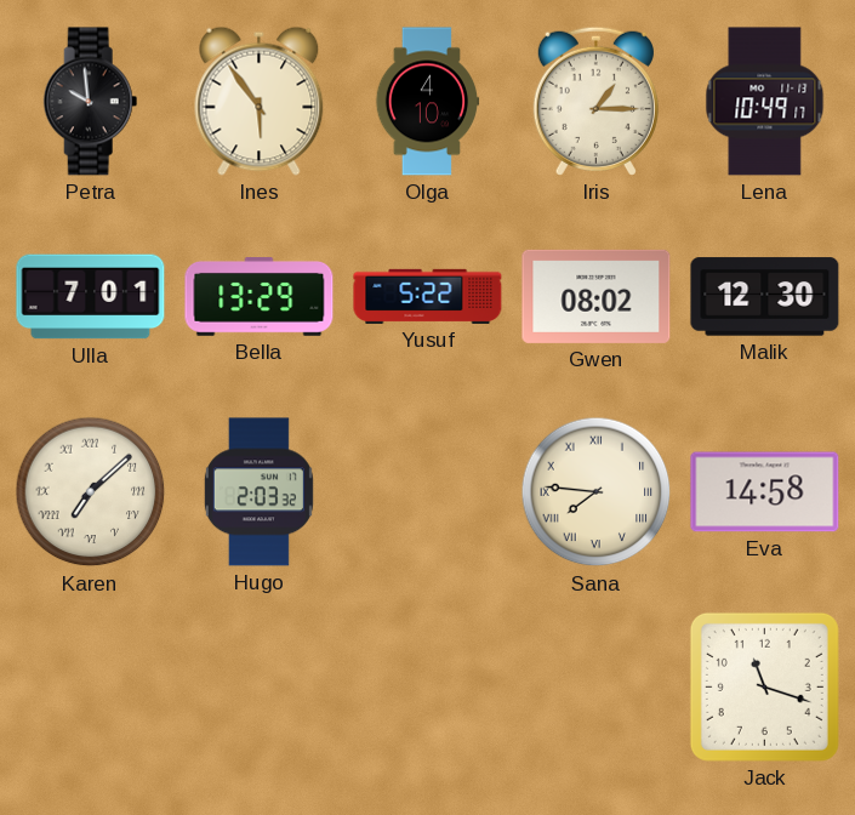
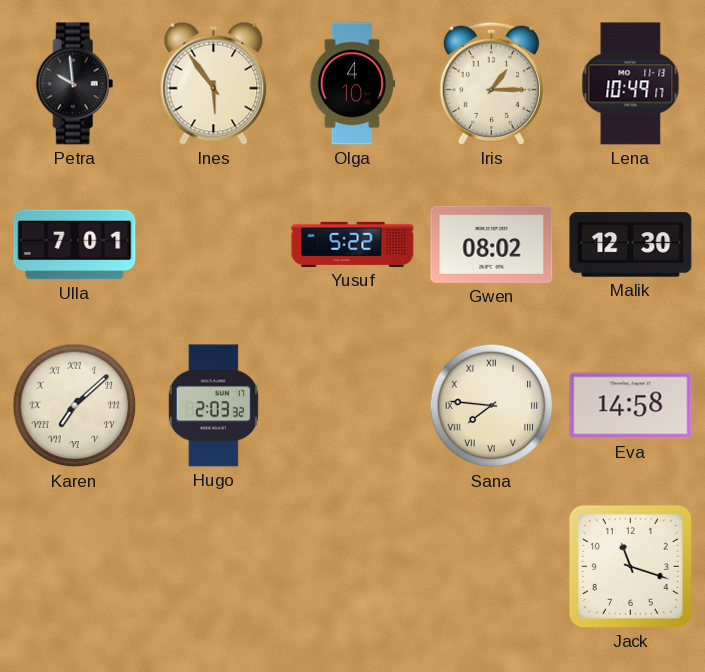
Bella: 13:29 -> none
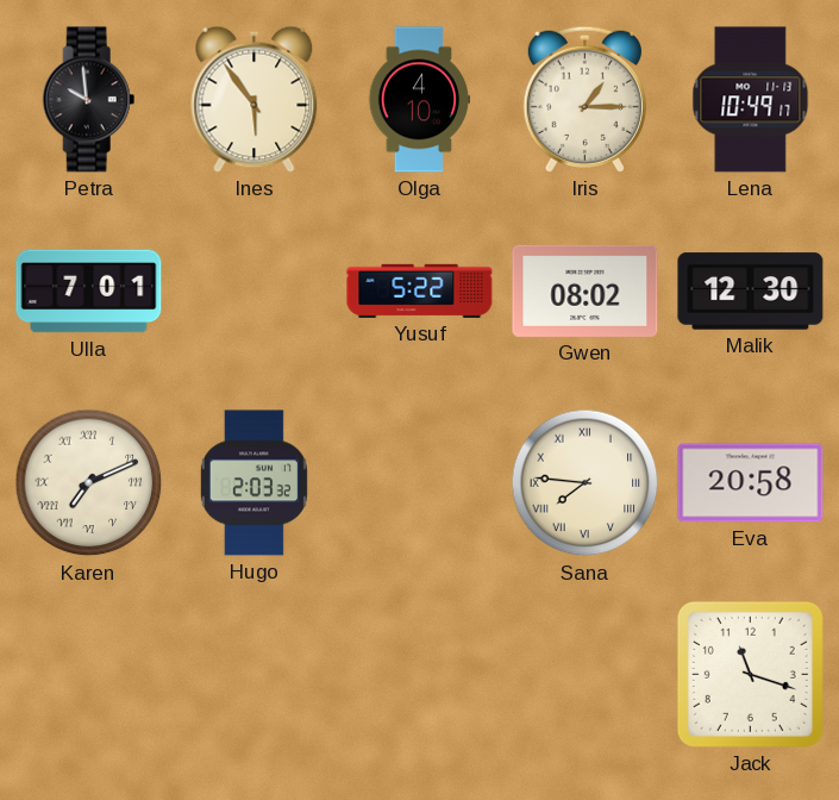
Karen: 7:08 -> 7:11
Eva: 14:58 -> 20:58
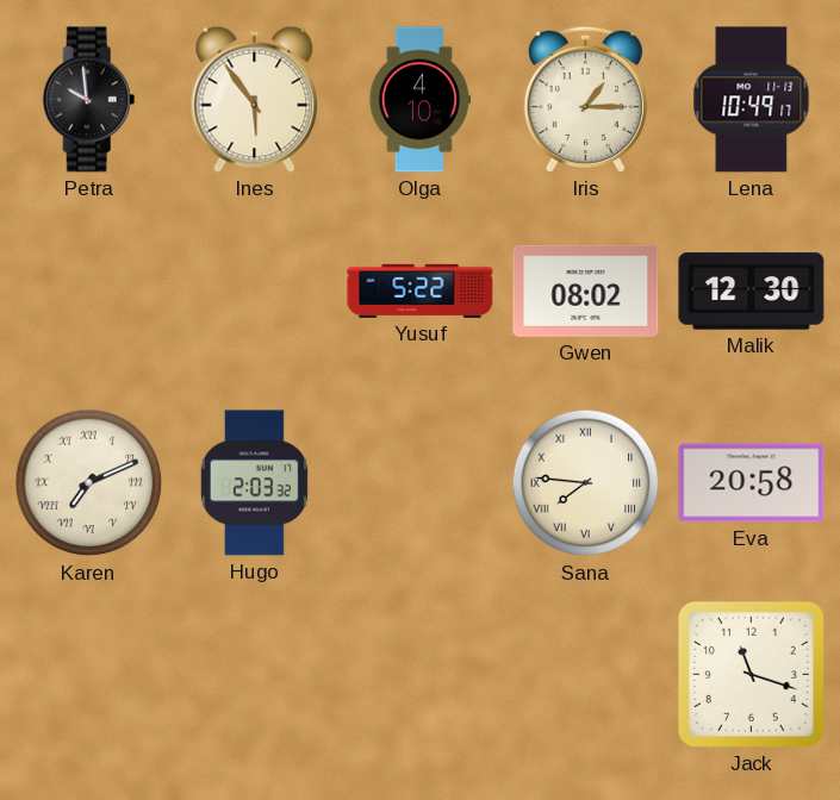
Ulla: 7:01 -> none
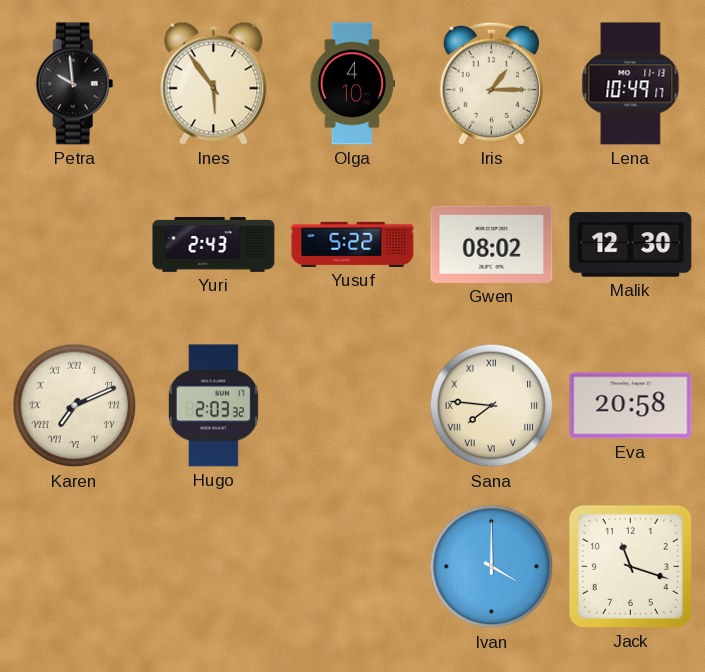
Yuri: none -> 2:43
Ivan: none -> 4:00
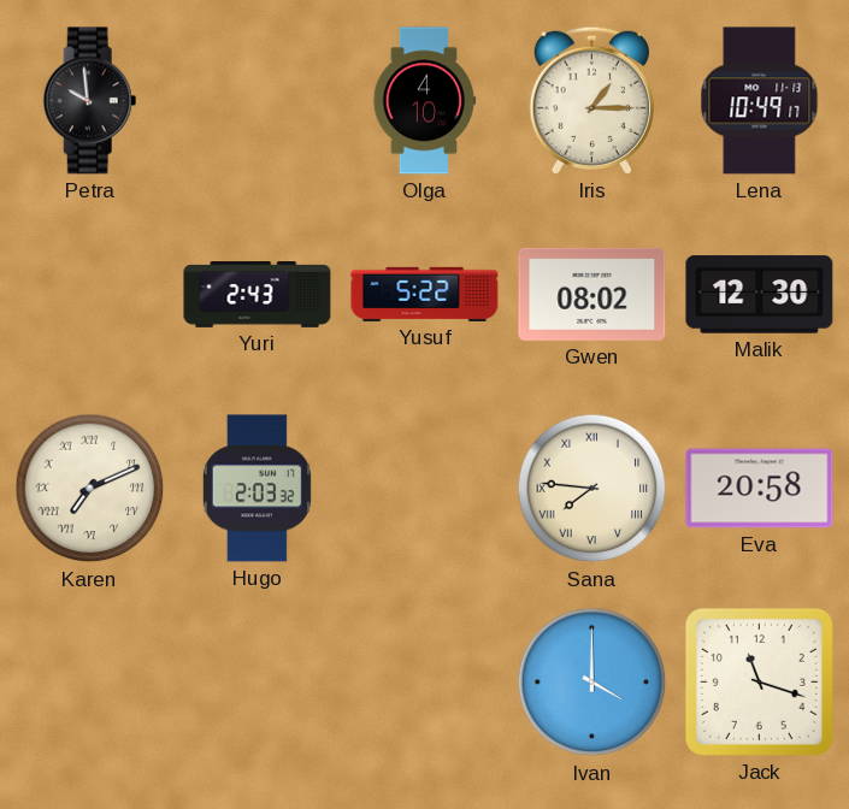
Ines: 5:54 -> none
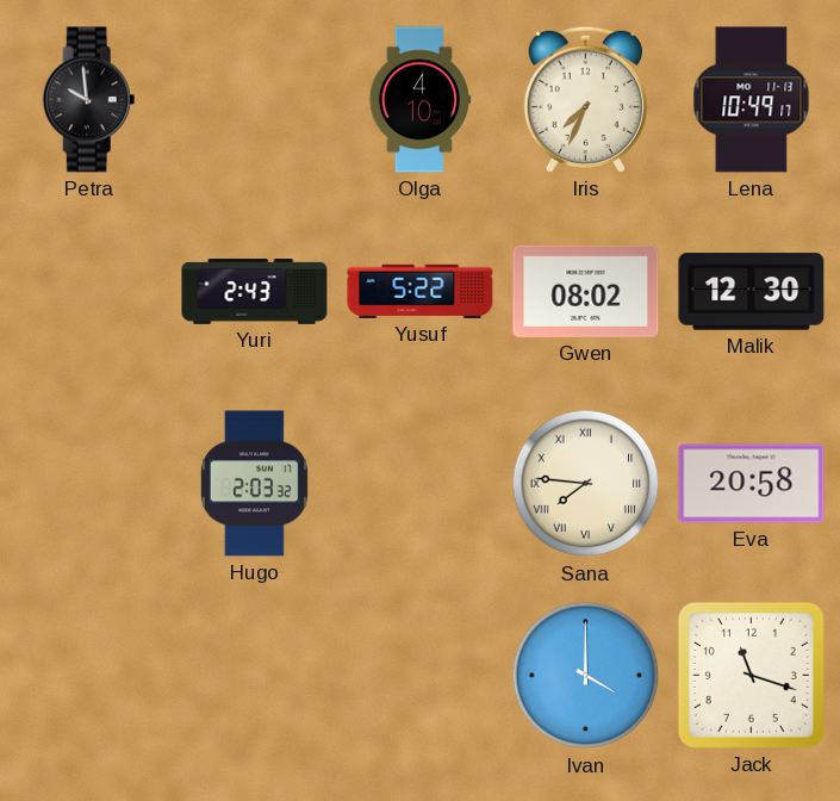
Iris: 1:15 -> 7:34
Karen: 7:11 -> none
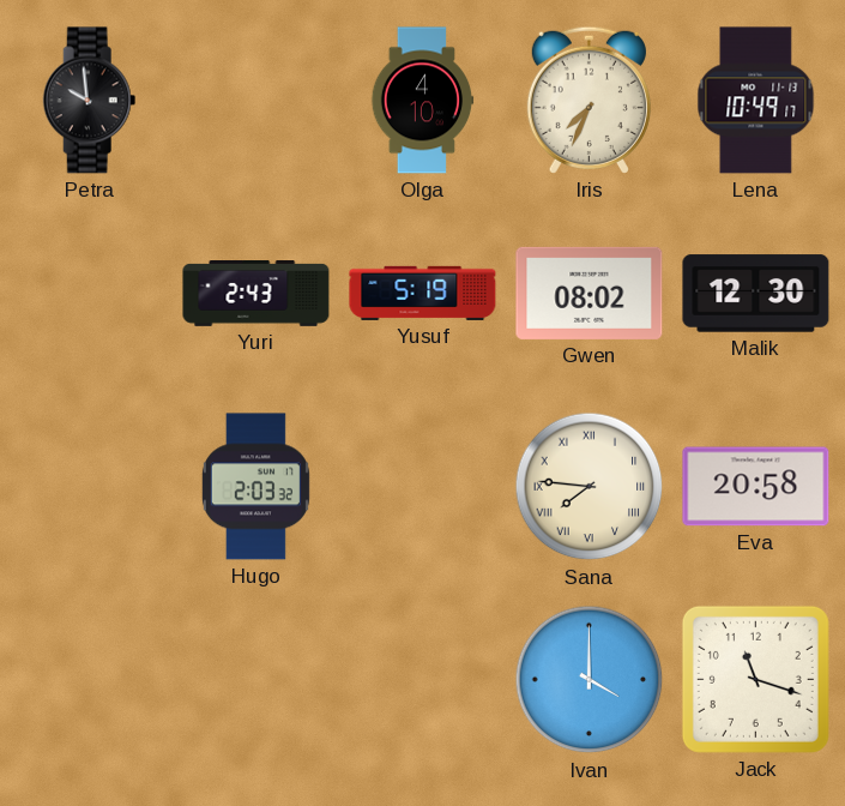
Yusuf: 5:22 -> 5:19
